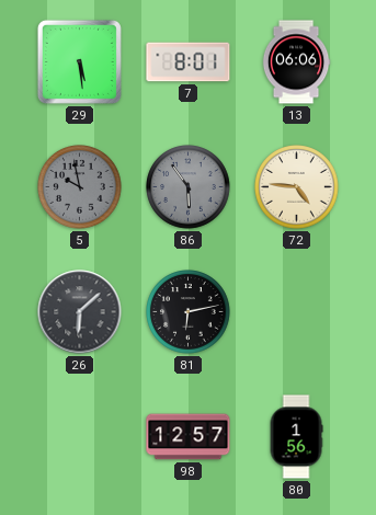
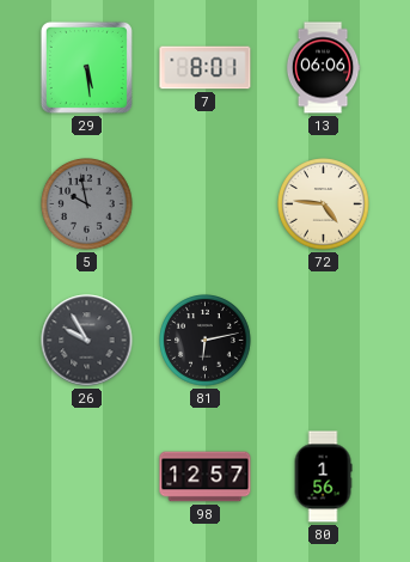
86: 5:54 -> none
26: 6:08 -> 9:55
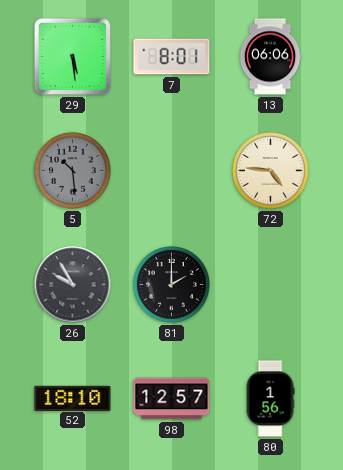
5: 9:58 -> 10:29
81: 6:13 -> 2:00
52: none -> 18:10
